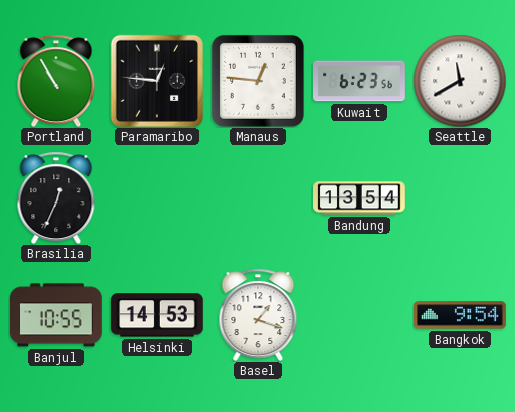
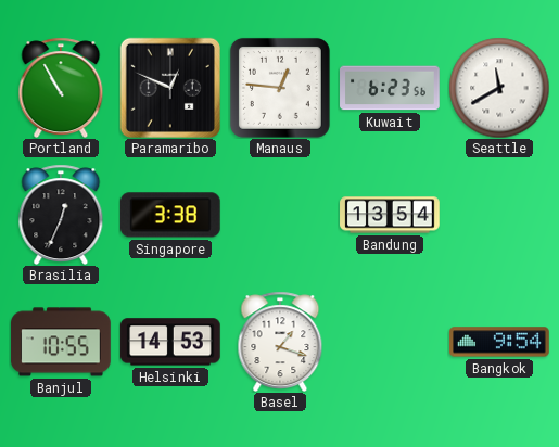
Paramaribo: 12:46 -> 12:49
Singapore: none -> 3:38
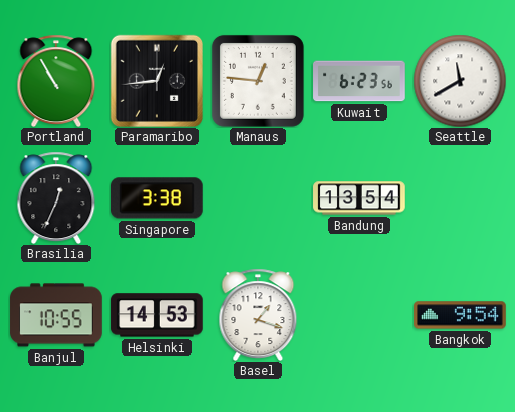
Paramaribo: 12:49 -> 12:44
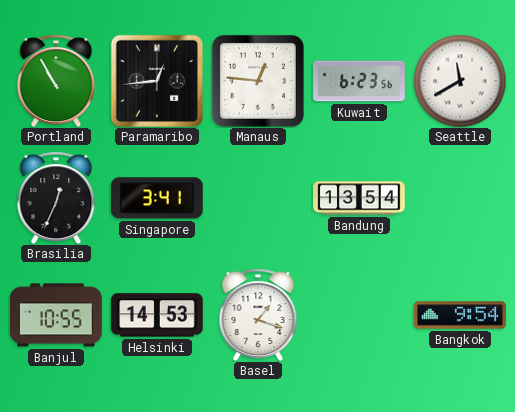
Singapore: 3:38 -> 3:41
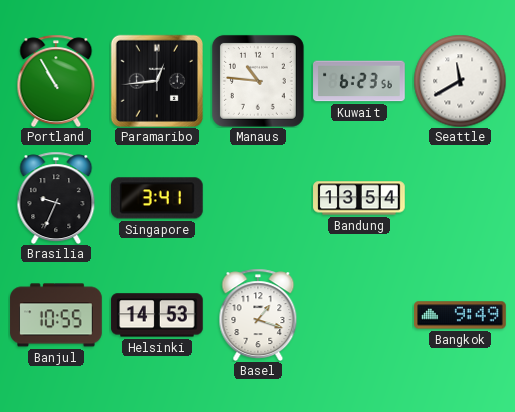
Manaus: 12:46 -> 10:46
Brasilia: 12:34 -> 9:34
Bangkok: 9:54 -> 9:49
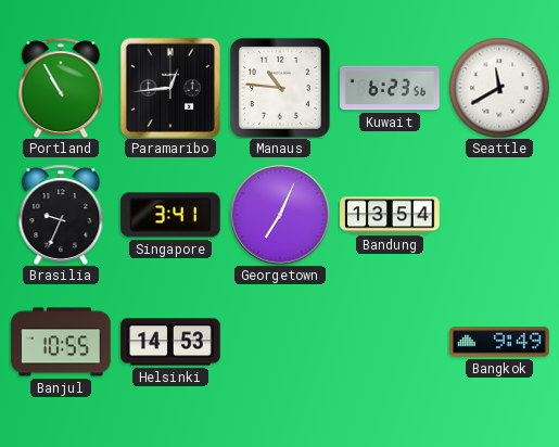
Georgetown: none -> 7:04
Basel: 1:18 -> none
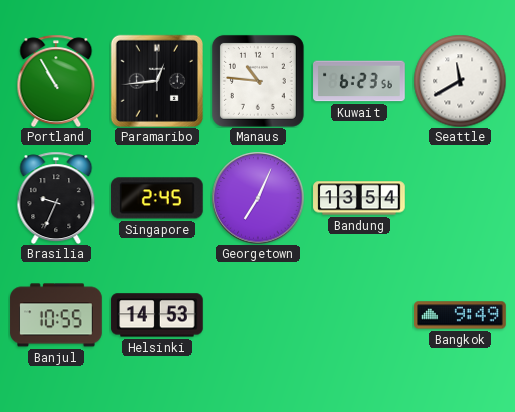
Singapore: 3:41 -> 2:45
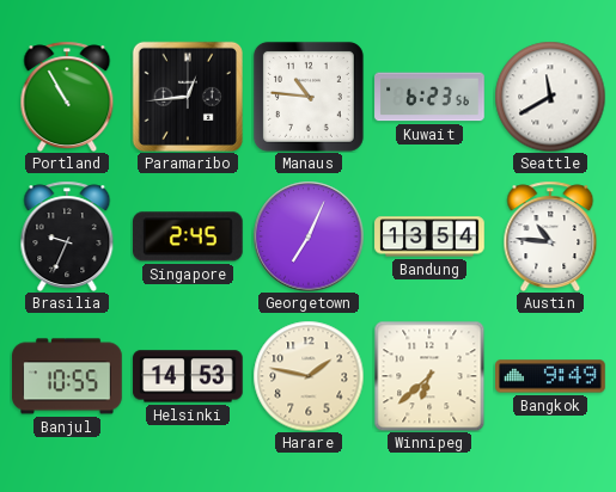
Austin: none -> 10:46
Harare: none -> 1:47
Winnipeg: none -> 6:38
